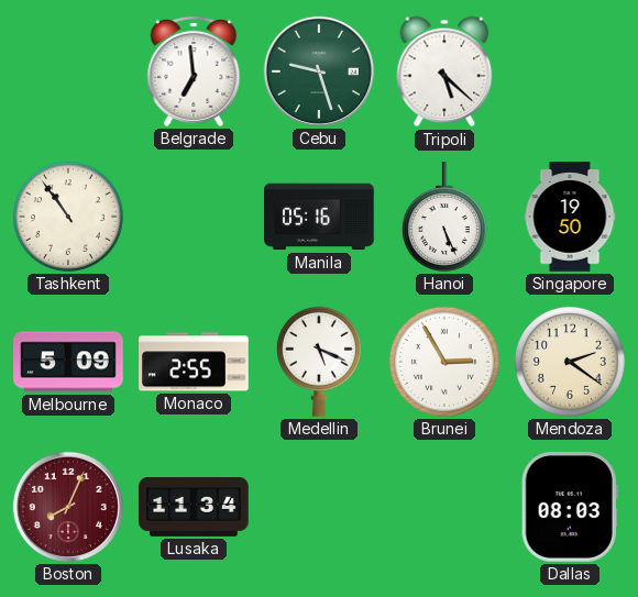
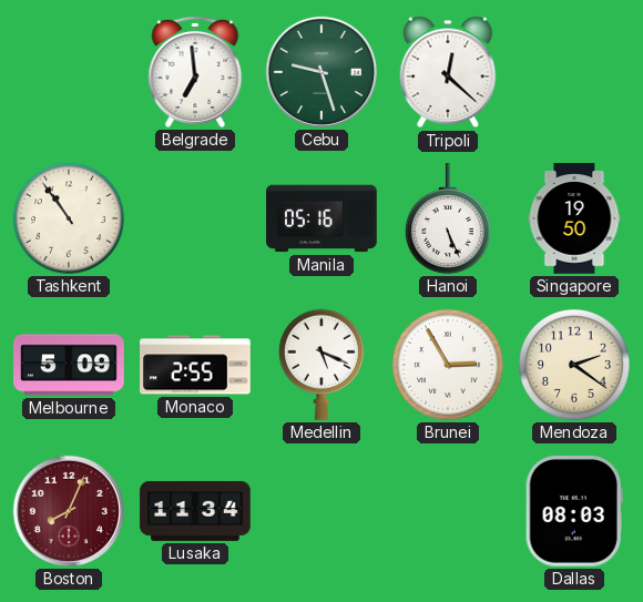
Tripoli: 5:22 -> 12:22
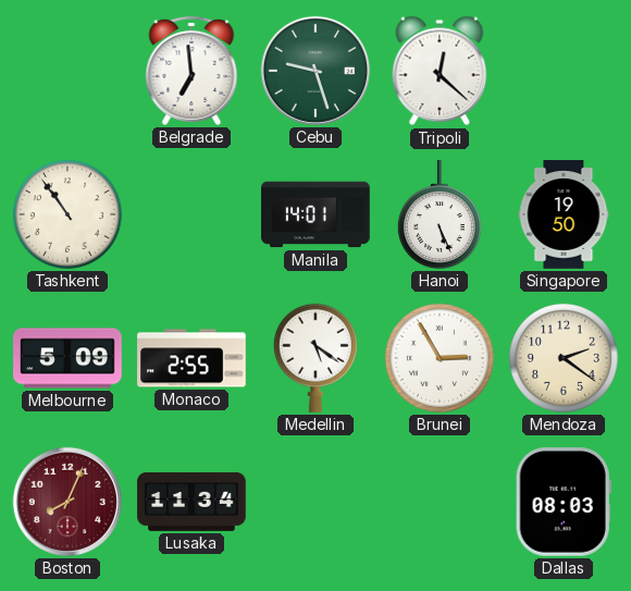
Manila: 05:16 -> 14:01
Medellin: 5:19 -> 5:21
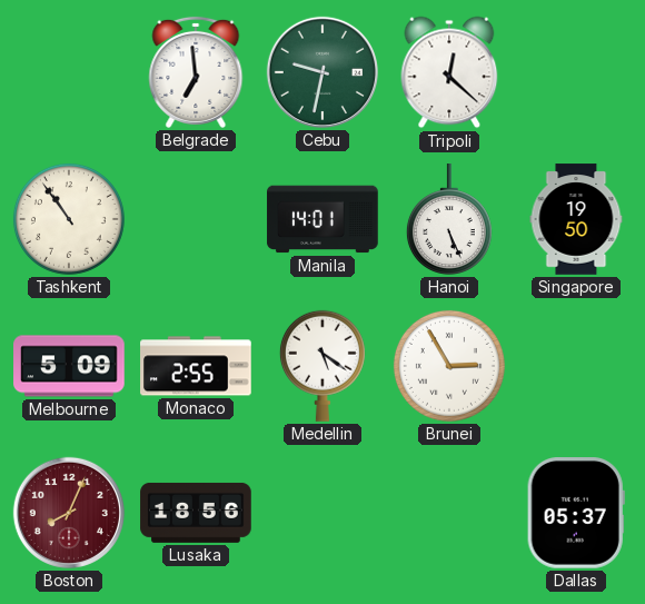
Cebu: 9:27 -> 9:32
Mendoza: 2:21 -> none
Lusaka: 11:34 -> 18:56
Dallas: 08:03 -> 05:37
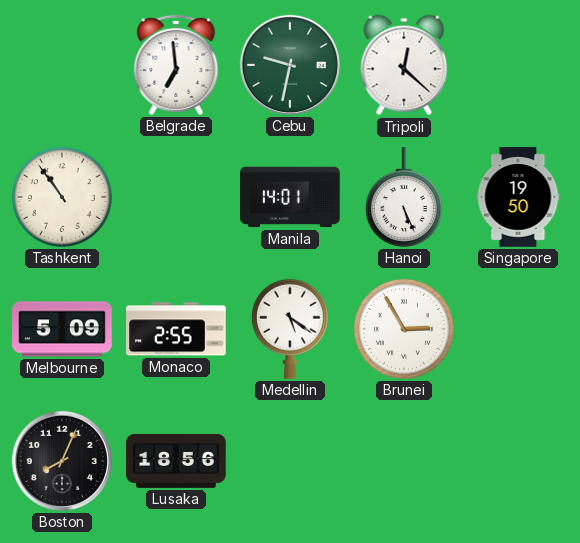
Boston dial: burgundy -> black
Dallas: 05:37 -> none
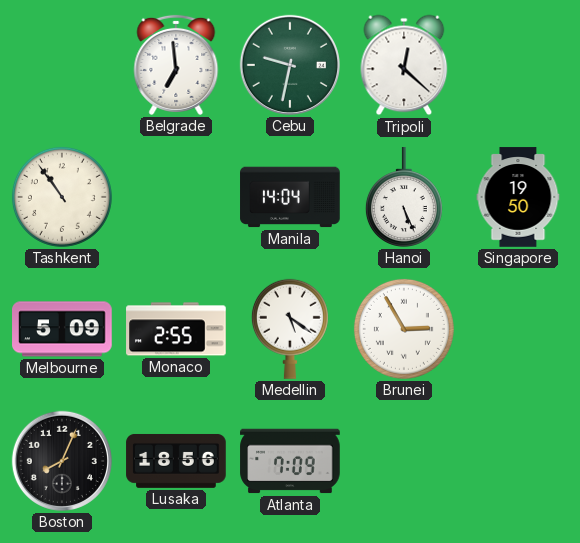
Manila: 14:01 -> 14:04
Atlanta: none -> 7:09
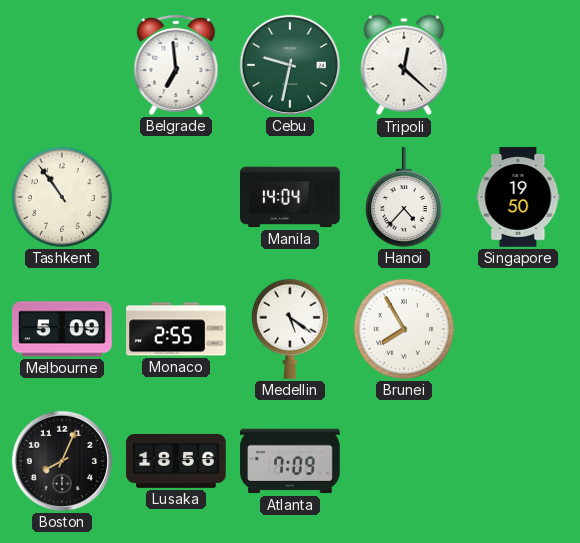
Hanoi: 5:26 -> 4:37
Brunei: 2:55 -> 7:55
